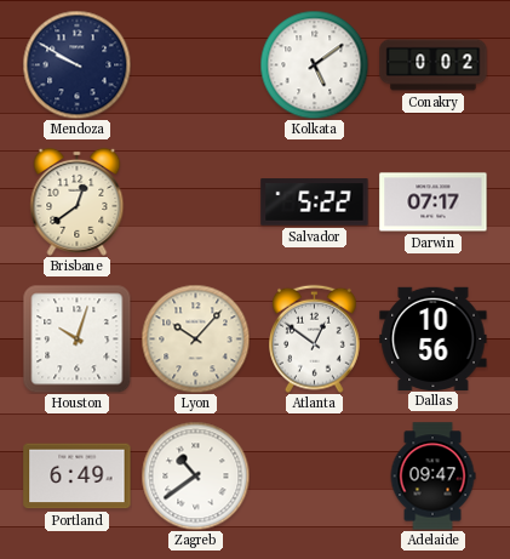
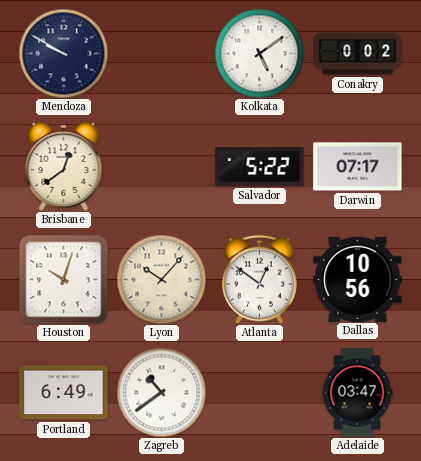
Adelaide: 09:47 -> 03:47
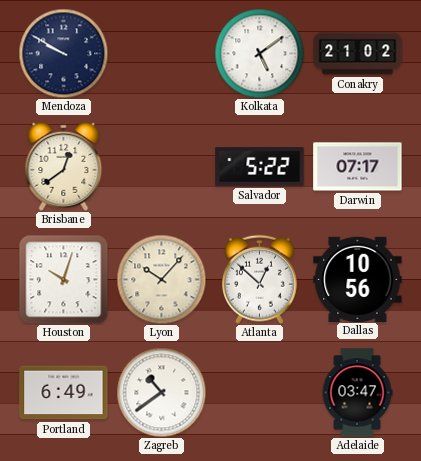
Conakry: 0:02 -> 21:02
Atlanta: 12:51 -> 12:52
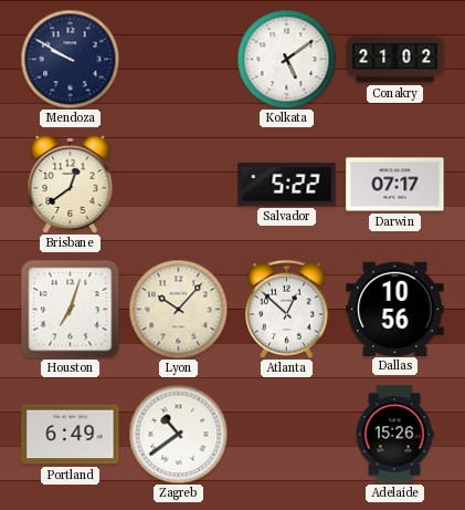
Houston: 10:03 -> 7:03
Adelaide: 03:47 -> 15:26
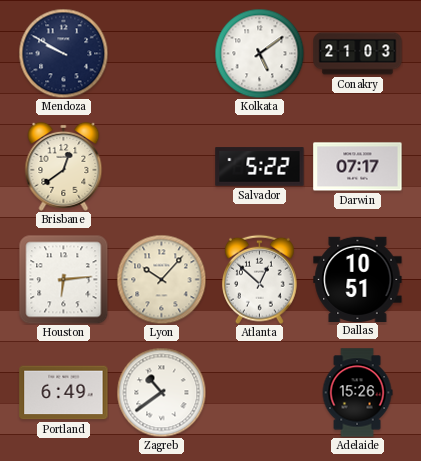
Conakry: 21:02 -> 21:03
Houston: 7:03 -> 6:14
Dallas: 10:56 -> 10:51
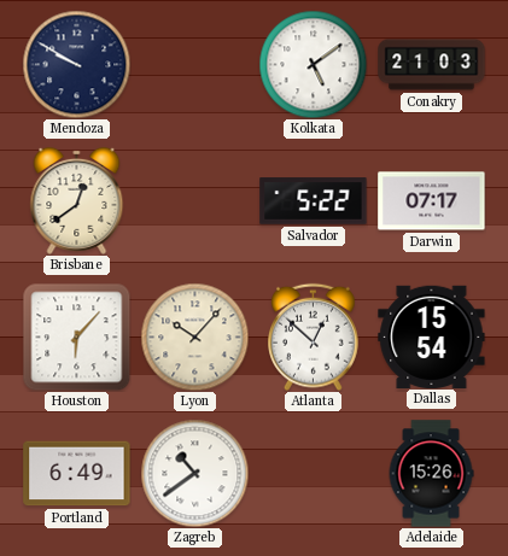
Houston: 6:14 -> 6:07
Dallas: 10:51 -> 15:54
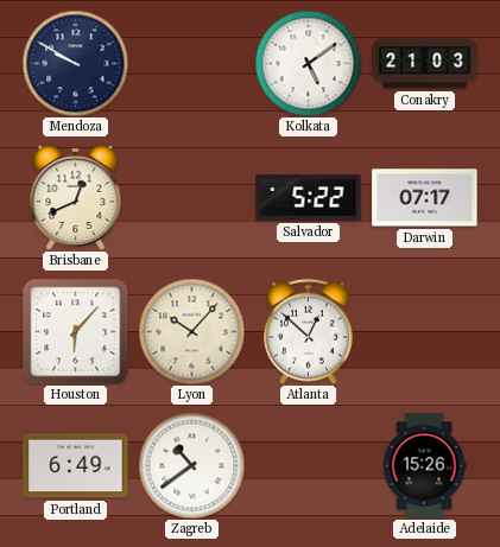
Brisbane: 12:39 -> 12:41
Dallas: 15:54 -> none
